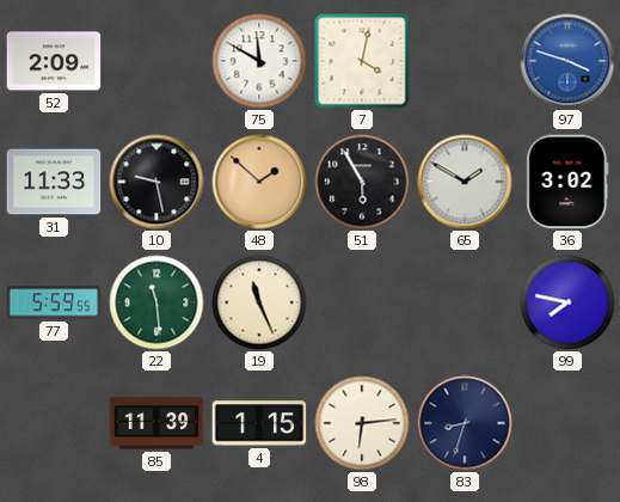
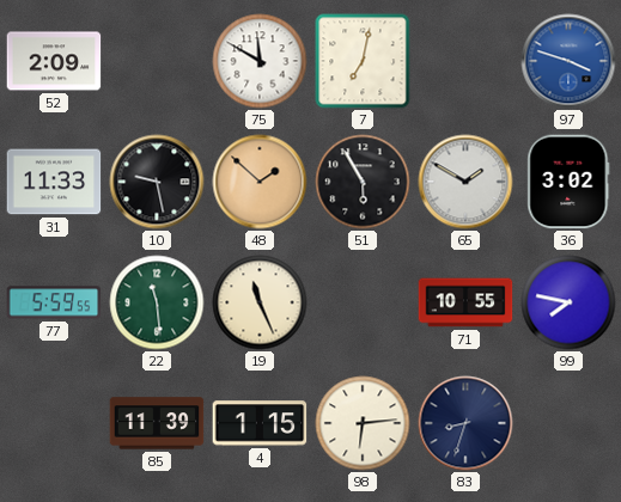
7: 4:02 -> 7:02
71: none -> 10:55
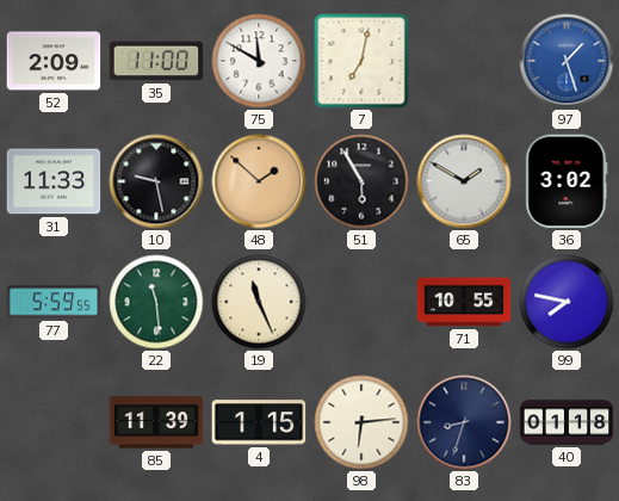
35: none -> 11:00
97: 3:48 -> 1:27
40: none -> 01:18
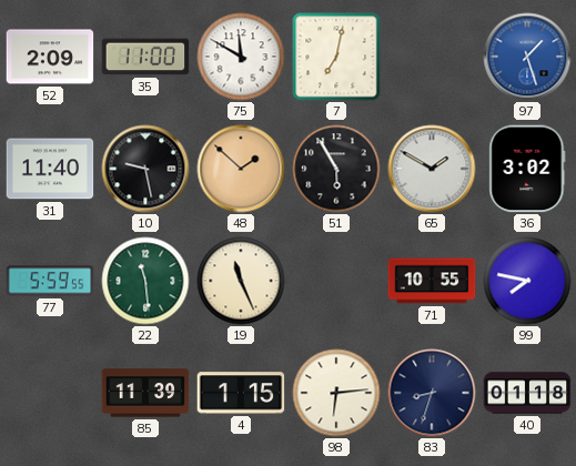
31: 11:33 -> 11:40
